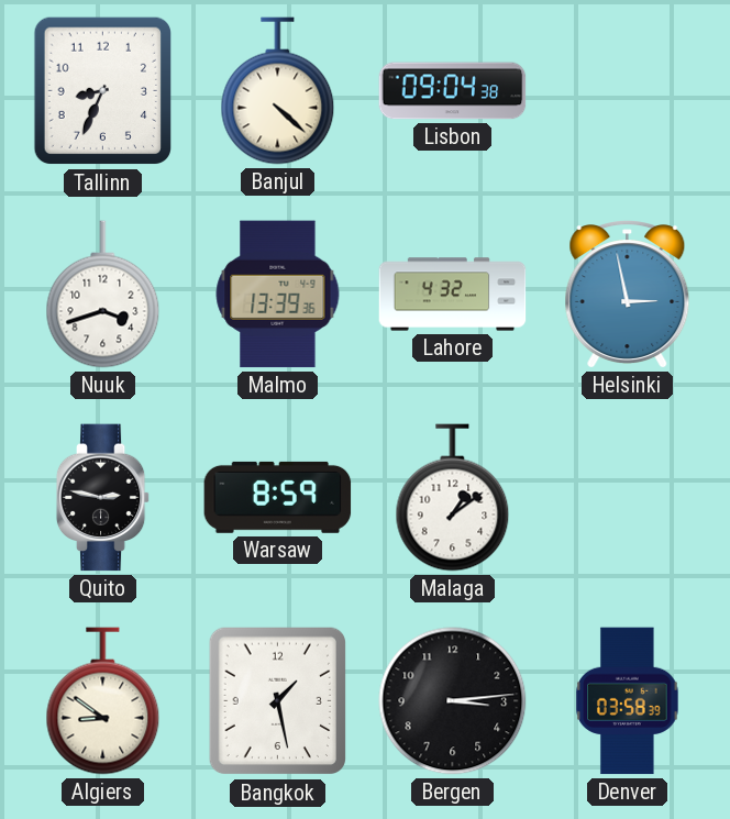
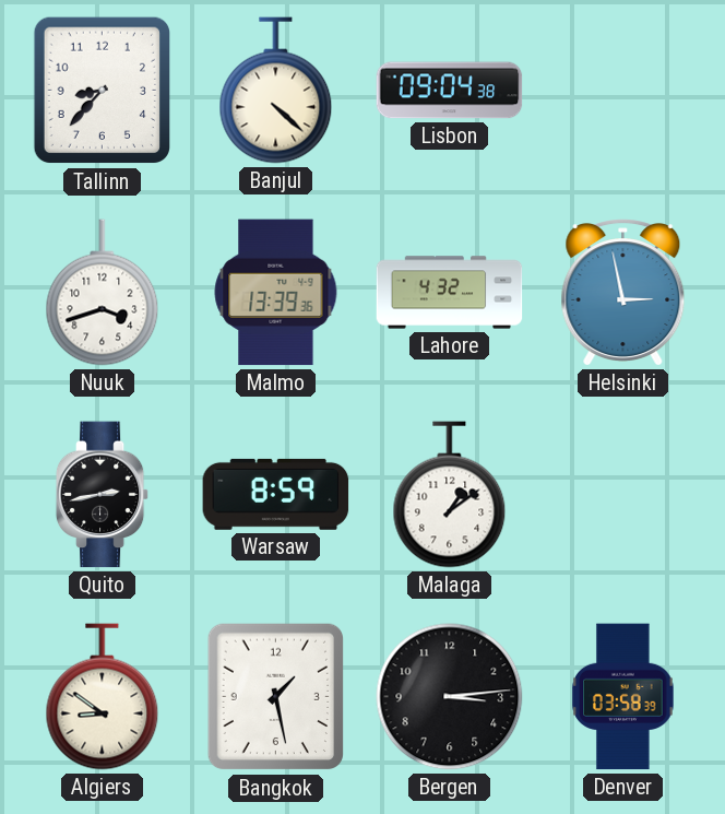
Tallinn: 8:34 -> 8:37
Quito: 2:47 -> 2:43
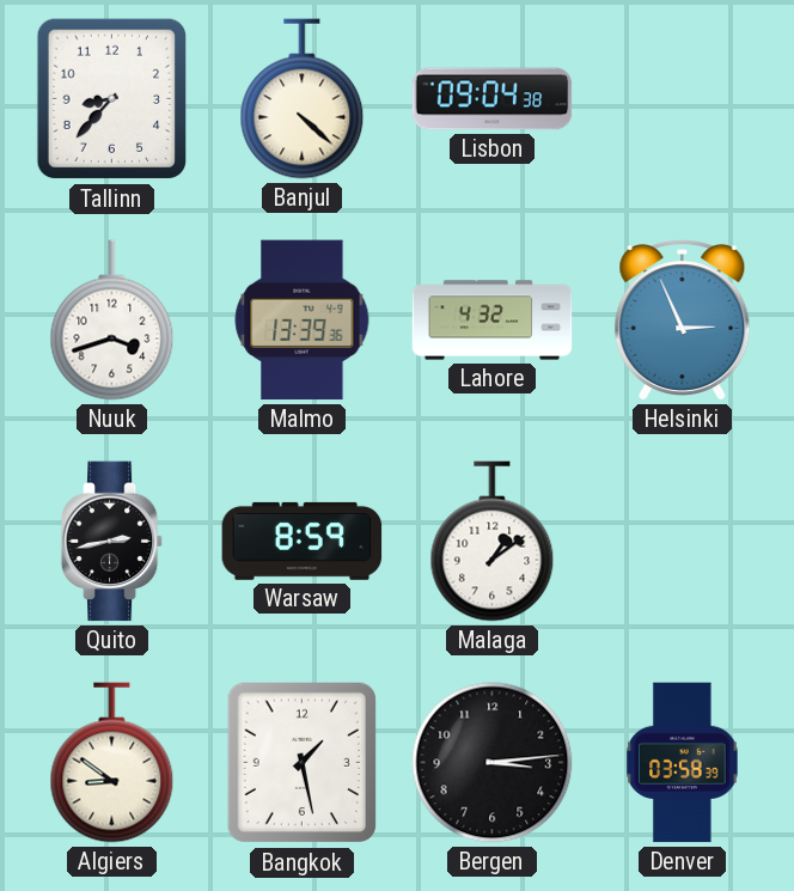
Helsinki: 2:58 -> 2:56
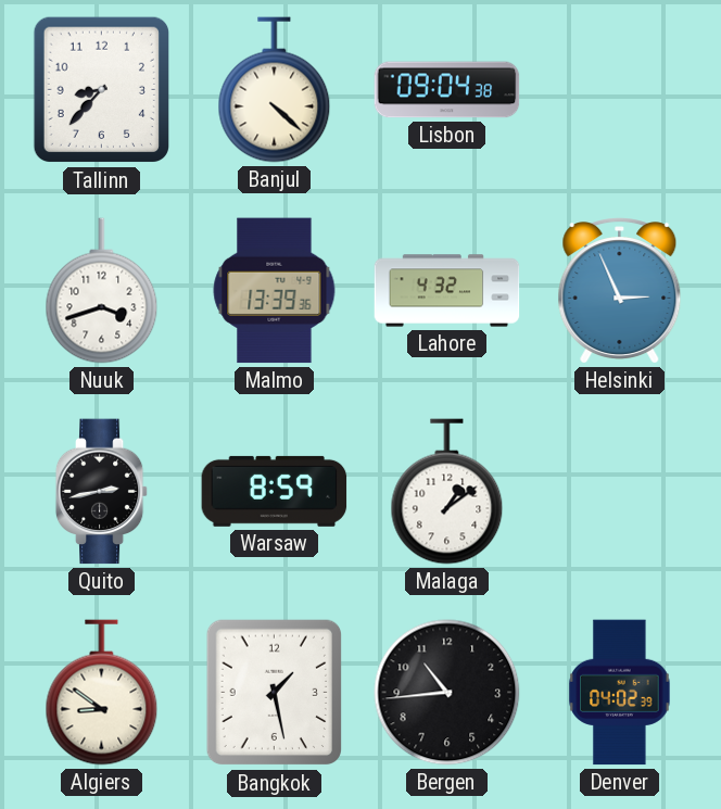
Bergen: 3:14 -> 10:44
Denver: 03:58 -> 04:02
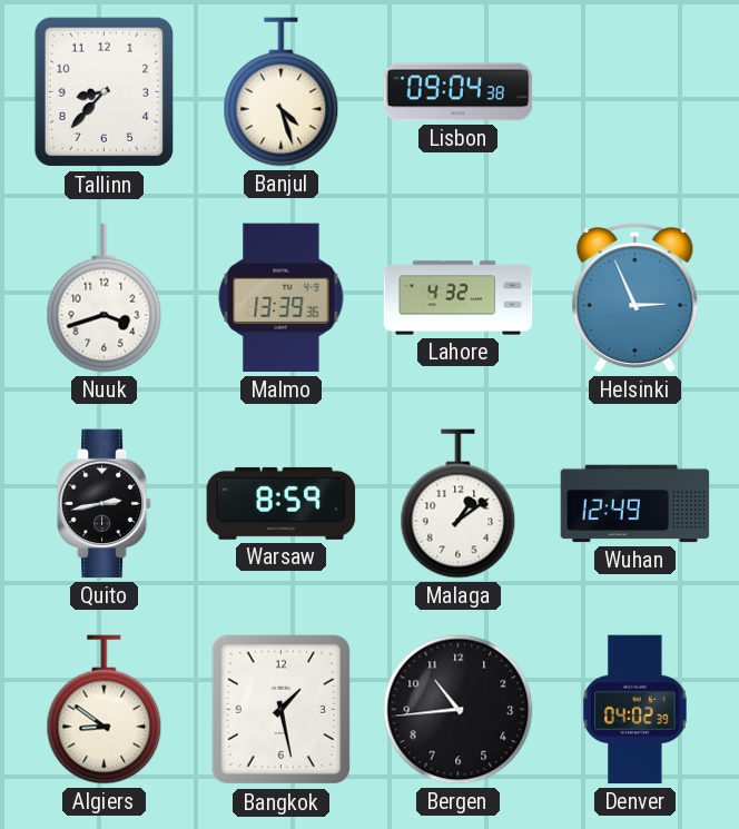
Banjul: 4:22 -> 4:27
Wuhan: none -> 12:49
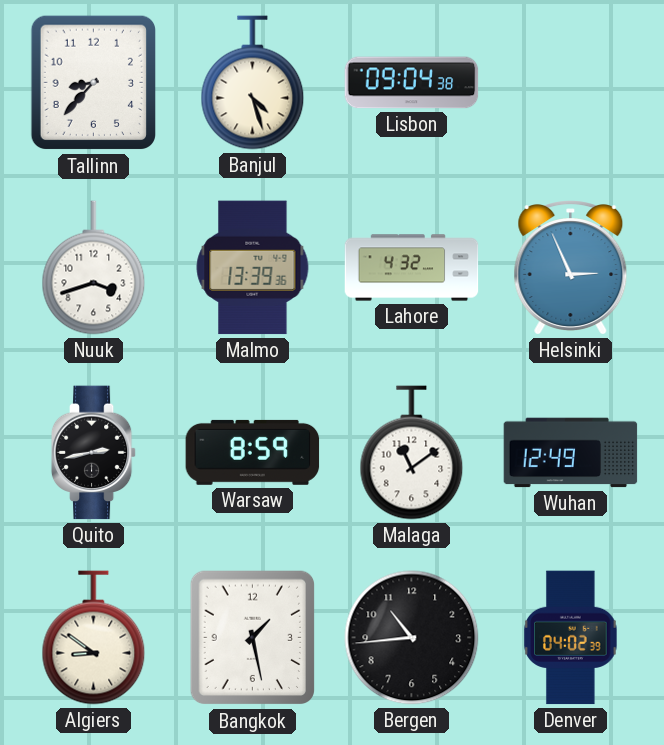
Malaga: 1:09 -> 11:09
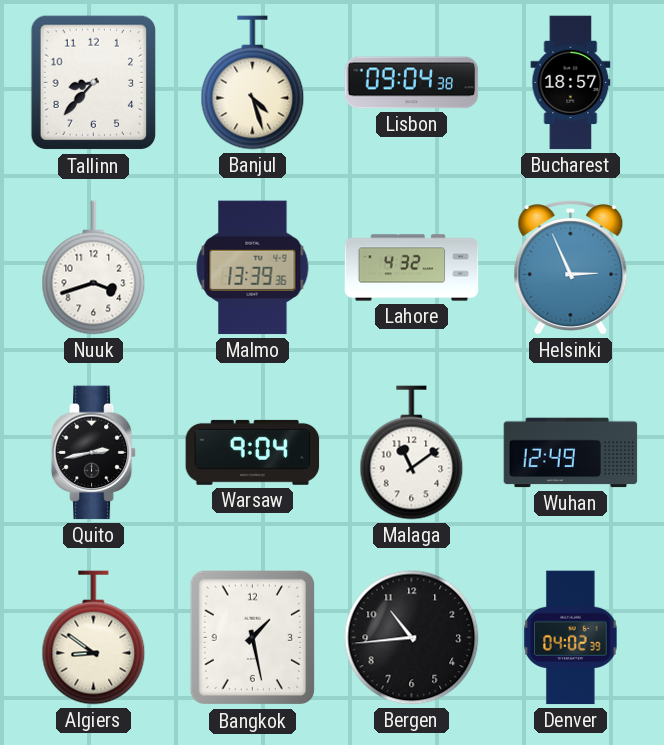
Bucharest: none -> 18:57
Warsaw: 8:59 -> 9:04
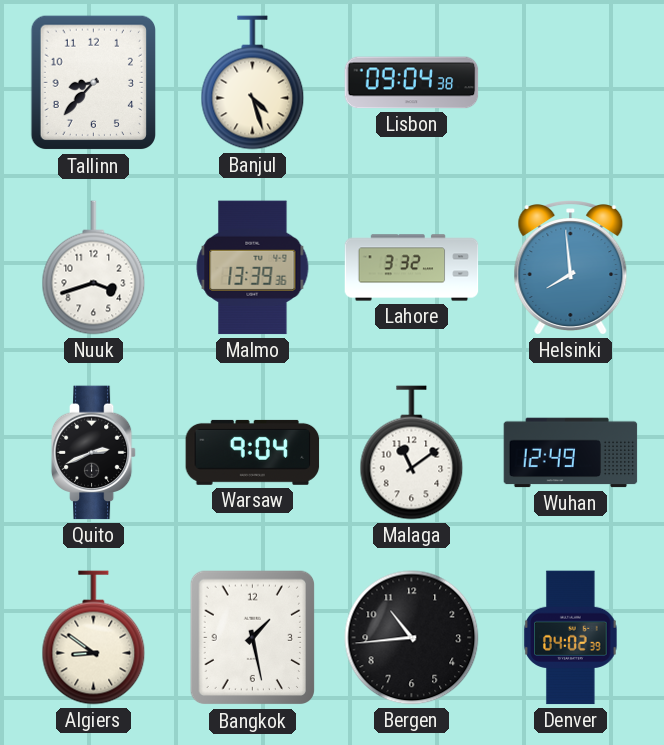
Bucharest: 18:57 -> none
Lahore: 4:32 -> 3:32
Helsinki: 2:56 -> 7:59
Quito: 2:43 -> 2:41
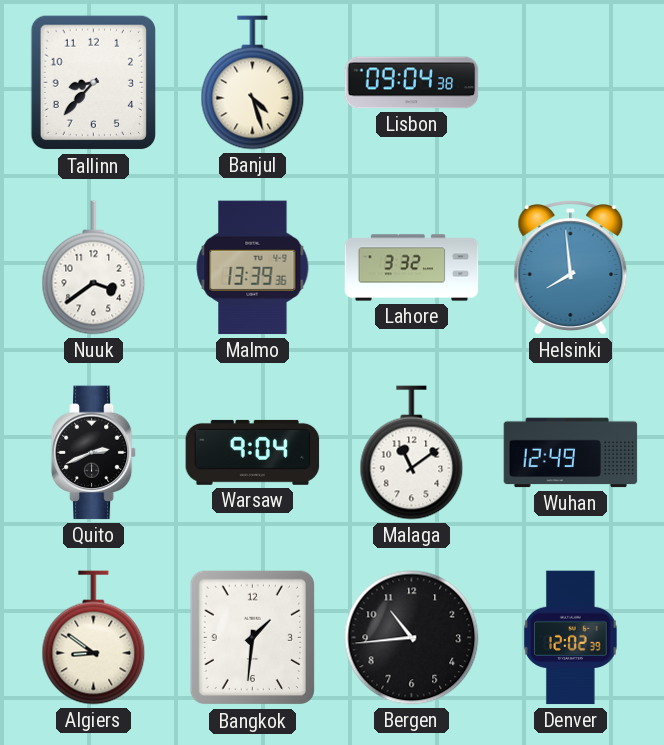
Nuuk: 3:42 -> 3:39
Bangkok: 1:28 -> 1:31
Denver: 04:02 -> 12:02
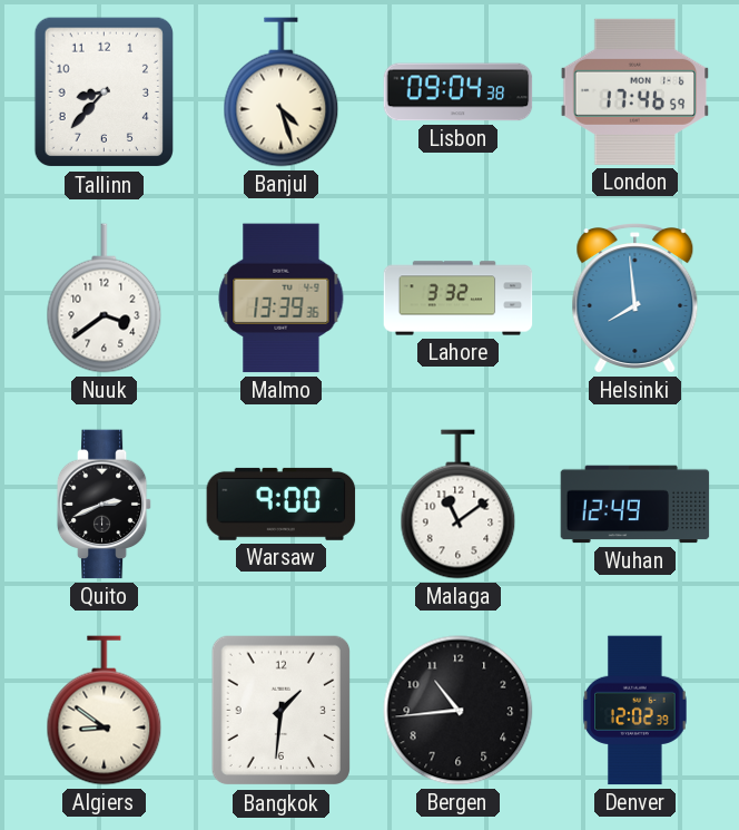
London: none -> 17:46
Warsaw: 9:04 -> 9:00
